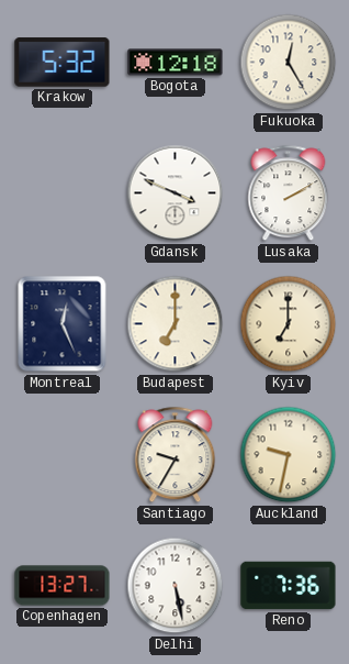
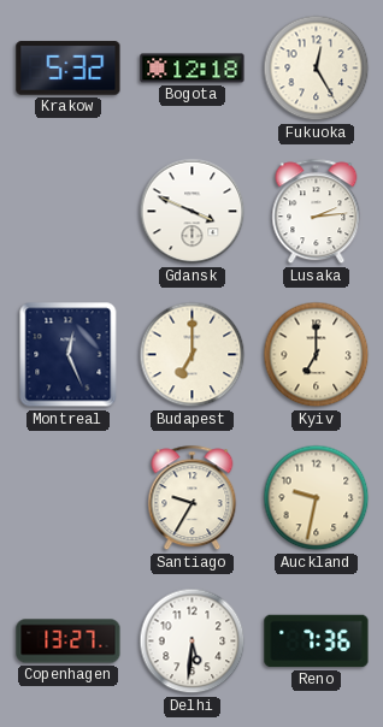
Lusaka: 2:10 -> 2:14
Delhi: 5:28 -> 5:31
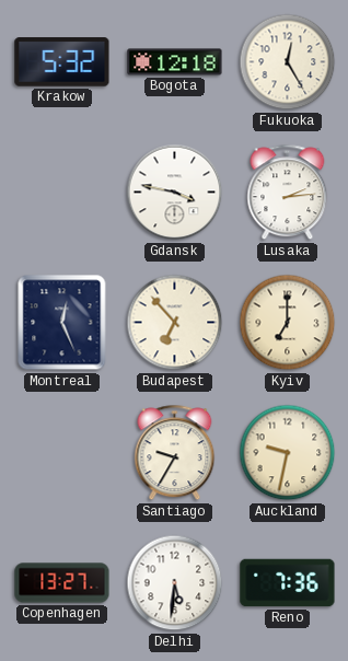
Gdansk: 3:49 -> 3:47
Budapest: 7:00 -> 6:53
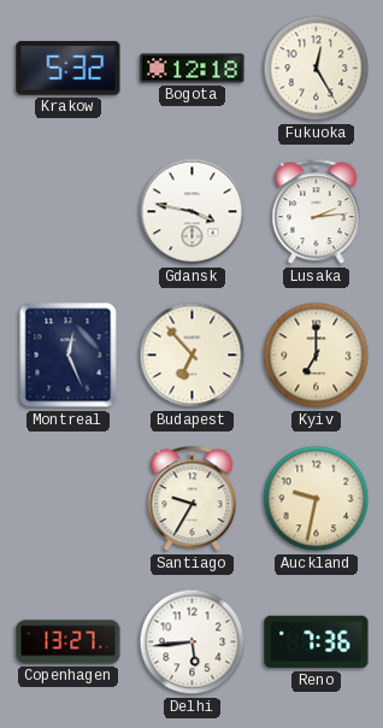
Delhi: 5:31 -> 5:44
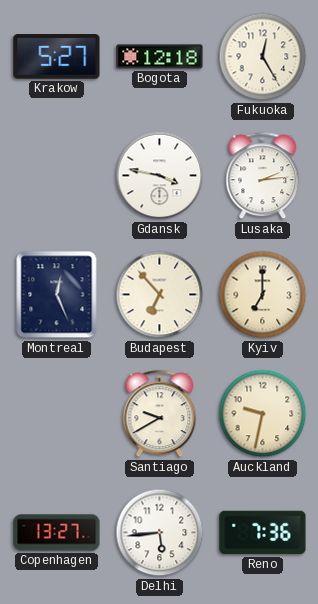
Krakow: 5:32 -> 5:27
Santiago: 9:35 -> 9:40
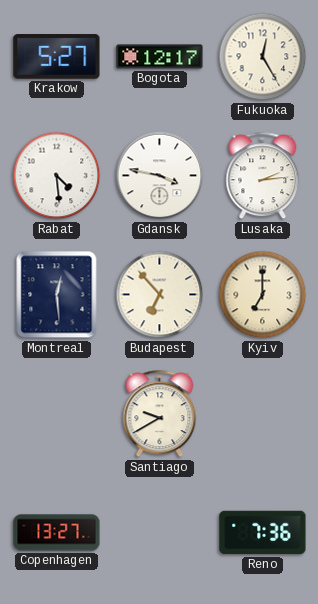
Bogota: 12:18 -> 12:17
Rabat: none -> 4:29
Montreal: 12:26 -> 12:29
Auckland: 9:32 -> none
Delhi: 5:44 -> none
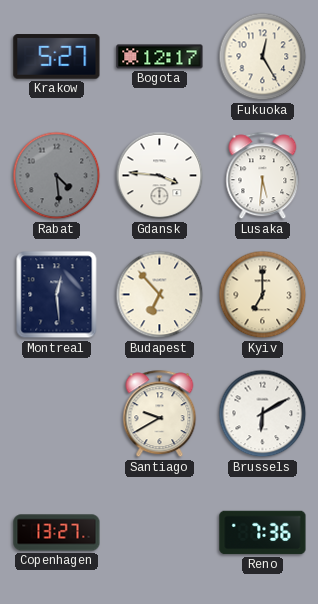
Rabat dial: white -> grey
Gdansk: 3:47 -> 3:46
Lusaka: 2:14 -> 5:31
Brussels: none -> 6:10
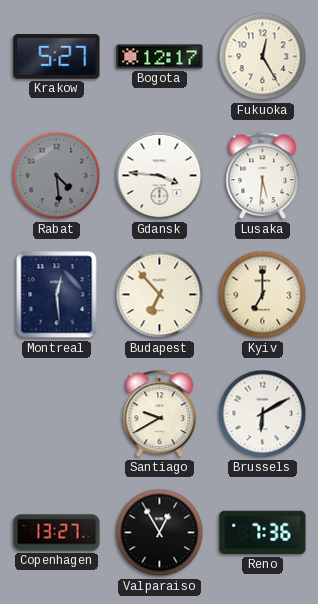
Valparaiso: none -> 12:55
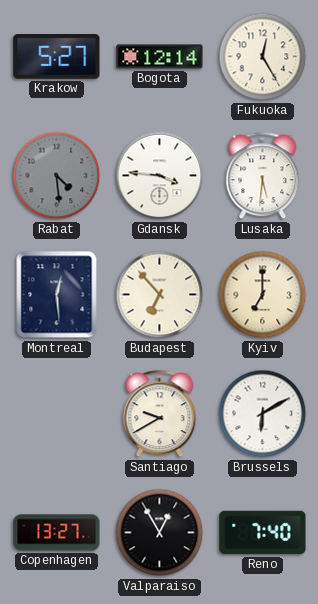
Bogota: 12:17 -> 12:14
Reno: 7:36 -> 7:40
